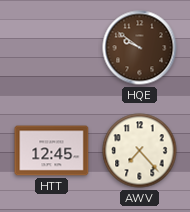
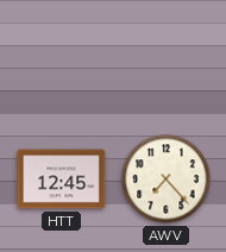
HQE: 9:51 -> none
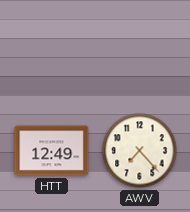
HTT: 12:45 -> 12:49
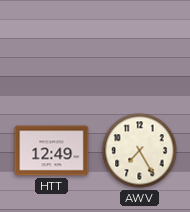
AWV: 7:23 -> 7:25
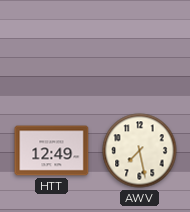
AWV: 7:25 -> 7:28
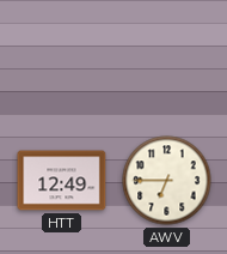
AWV: 7:28 -> 6:45
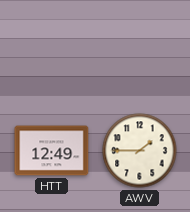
AWV: 6:45 -> 1:45
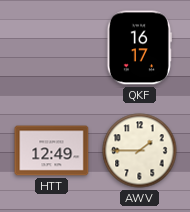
QKF: none -> 16:17
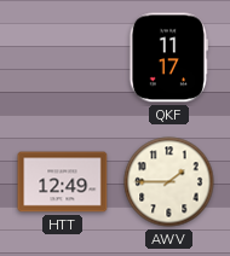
QKF: 16:17 -> 11:17
